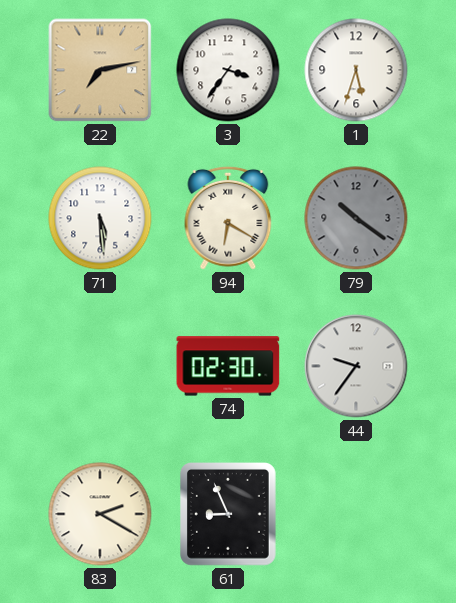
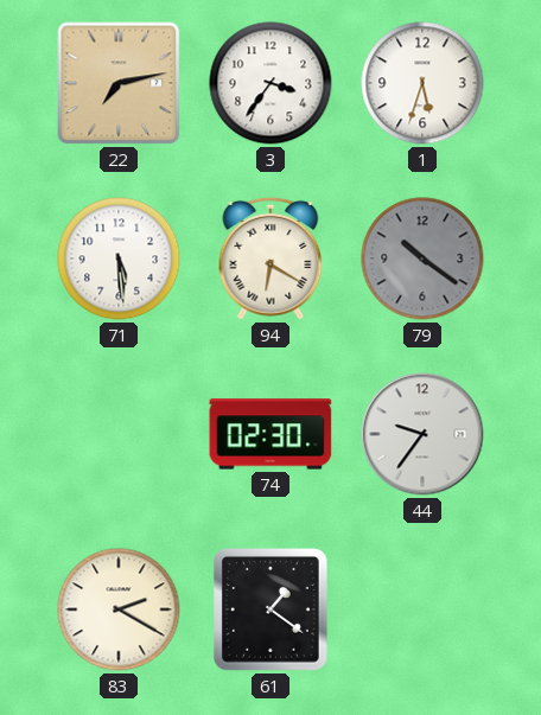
61: 8:56 -> 1:21
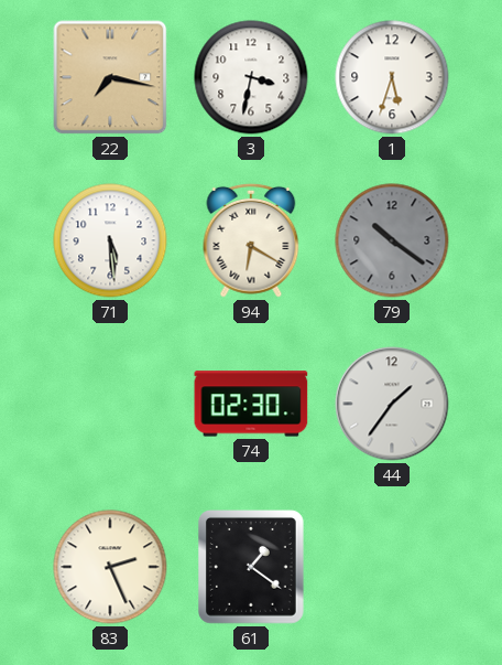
22: 7:13 -> 7:17
3: 3:36 -> 3:32
44: 9:36 -> 1:36
83: 2:20 -> 2:26
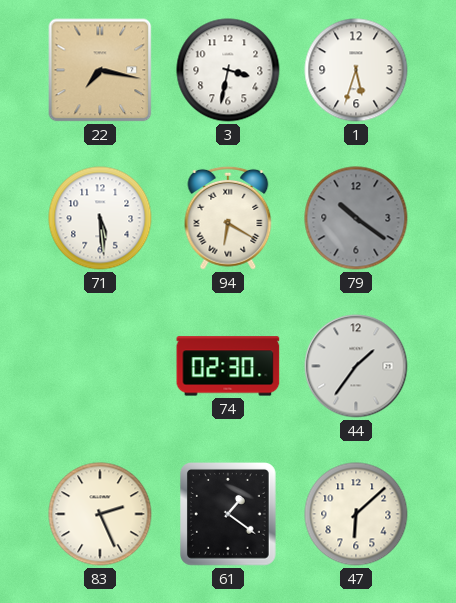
47: none -> 6:08
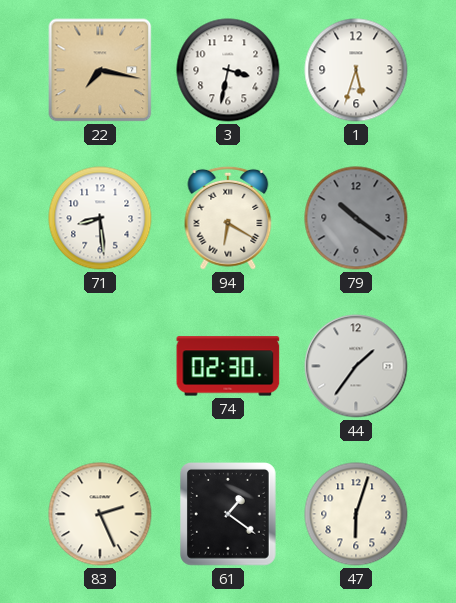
71: 5:29 -> 8:29
47: 6:08 -> 6:03
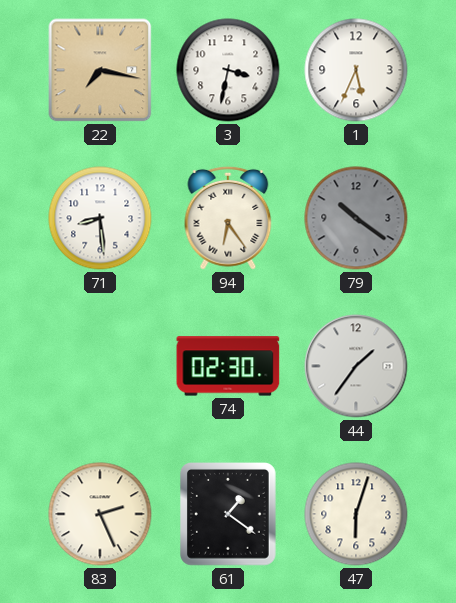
1: 5:33 -> 5:34
94: 6:20 -> 6:24
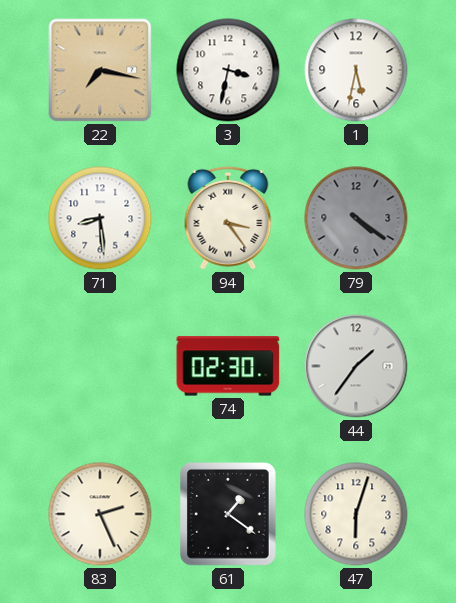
1: 5:34 -> 5:32
94: 6:24 -> 3:24
79: 10:21 -> 4:21
